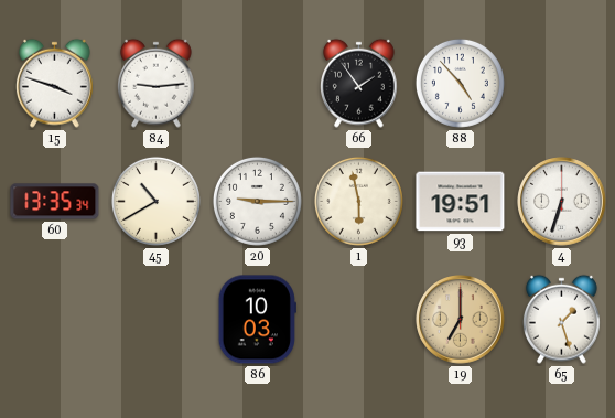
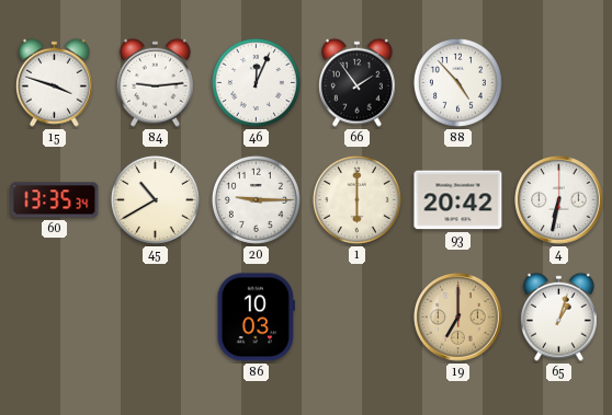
46: none -> 12:04
1: 5:58 -> 6:00
93: 19:51 -> 20:42
4: 6:33 -> 6:32
65: 1:27 -> 1:03
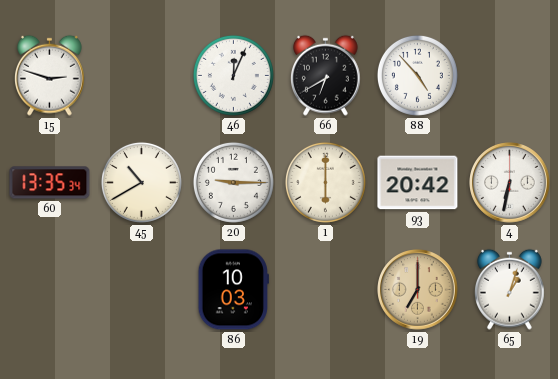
15: 3:48 -> 2:48
84: 9:14 -> none
66: 1:54 -> 6:40
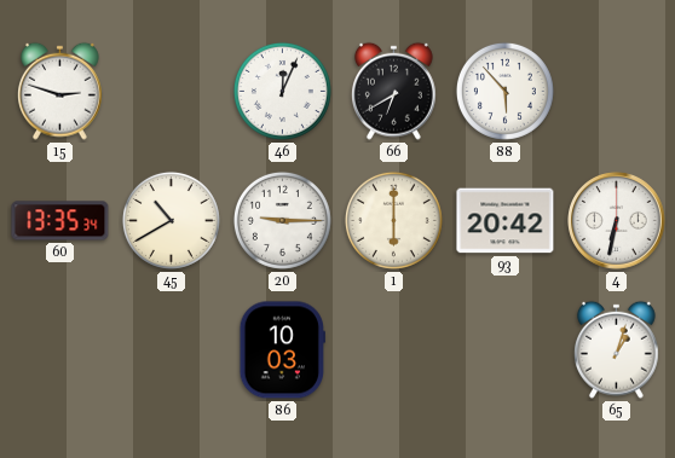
88: 4:53 -> 5:53
19: 7:00 -> none
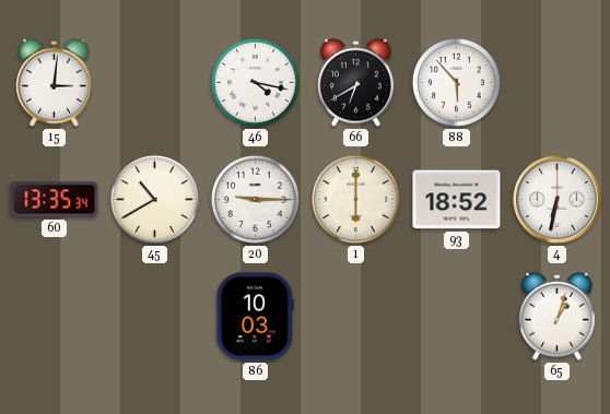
15: 2:48 -> 3:01
46: 12:04 -> 4:17
93: 20:42 -> 18:52
